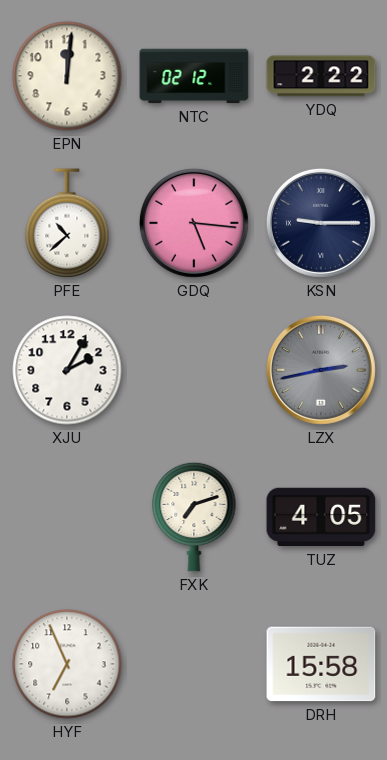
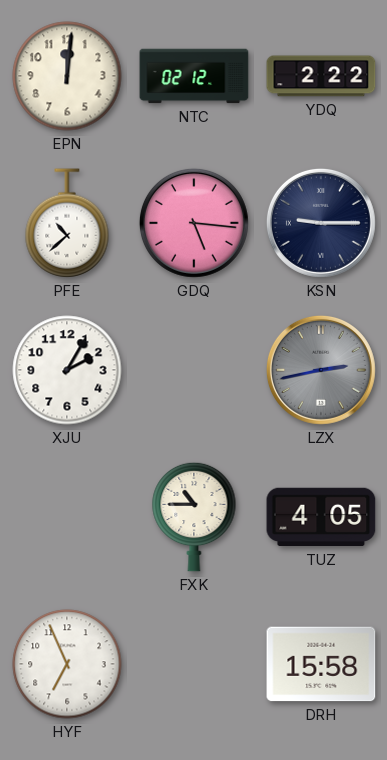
FXK: 7:12 -> 10:45
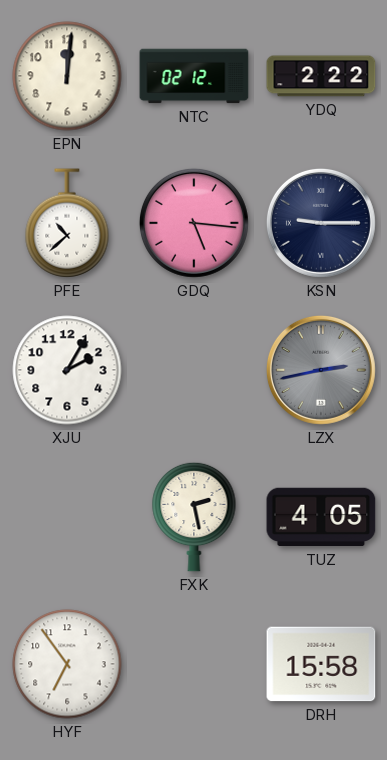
FXK: 10:45 -> 2:28
HYF: 6:56 -> 6:54
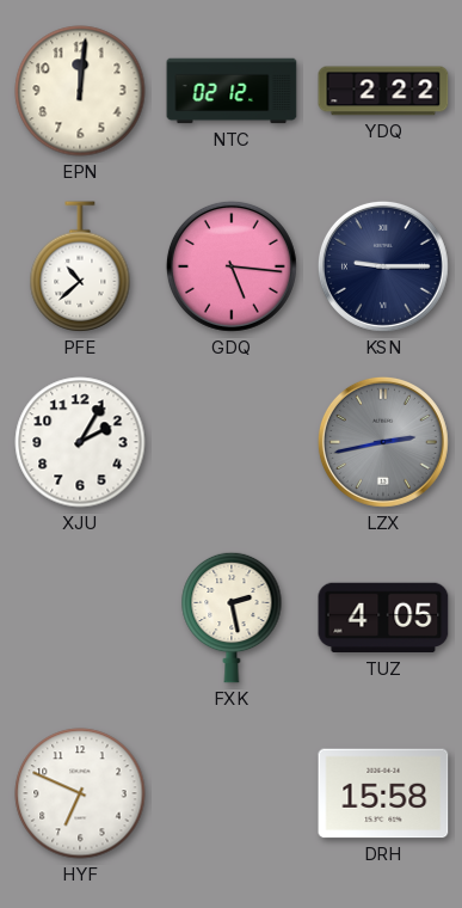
HYF: 6:54 -> 6:49
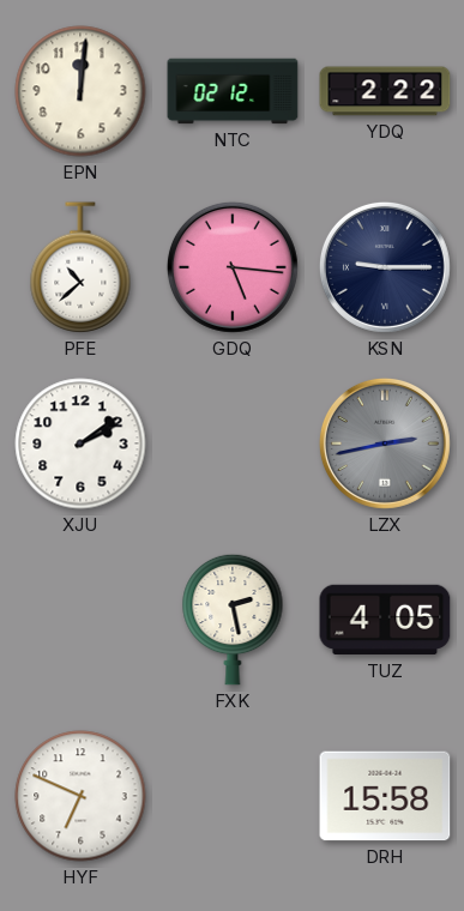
XJU: 2:05 -> 2:09
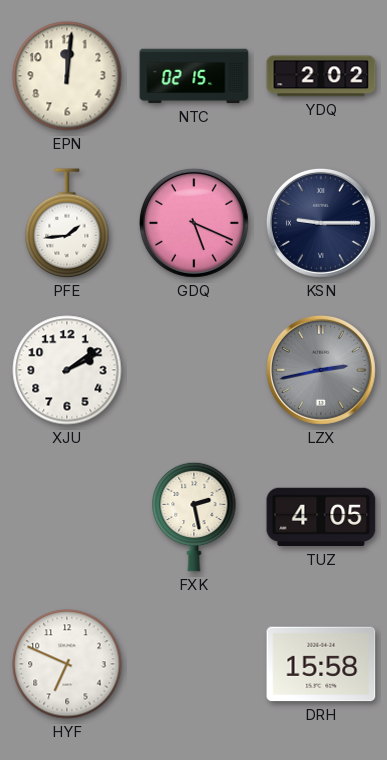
NTC: 02:12 -> 02:15
YDQ: 2:22 -> 2:02
PFE: 10:38 -> 1:44
GDQ: 5:16 -> 5:19
